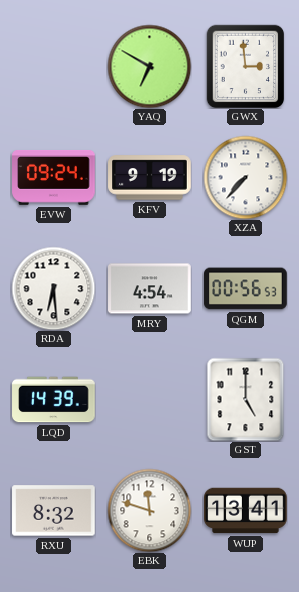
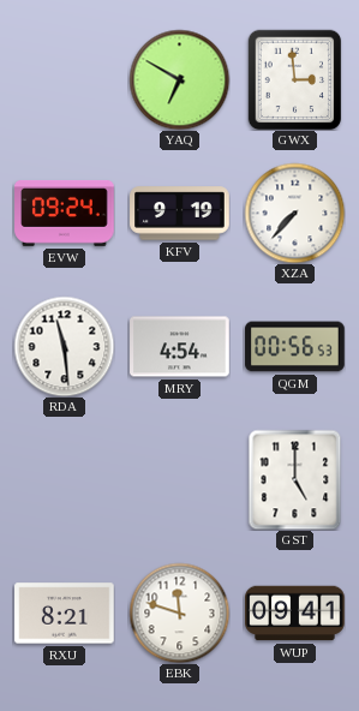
RDA: 6:29 -> 11:29
LQD: 14:39 -> none
RXU: 8:32 -> 8:21
WUP: 13:41 -> 09:41
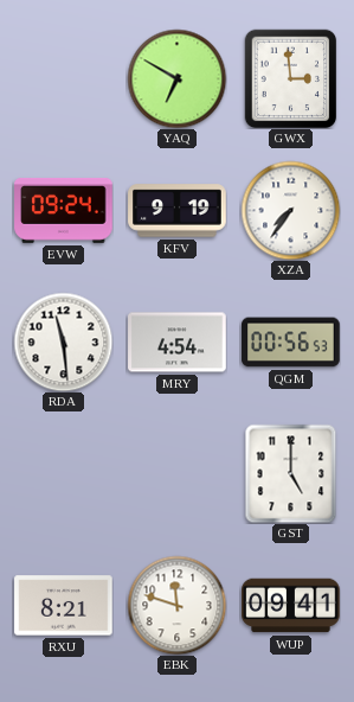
XZA: 7:37 -> 7:36
